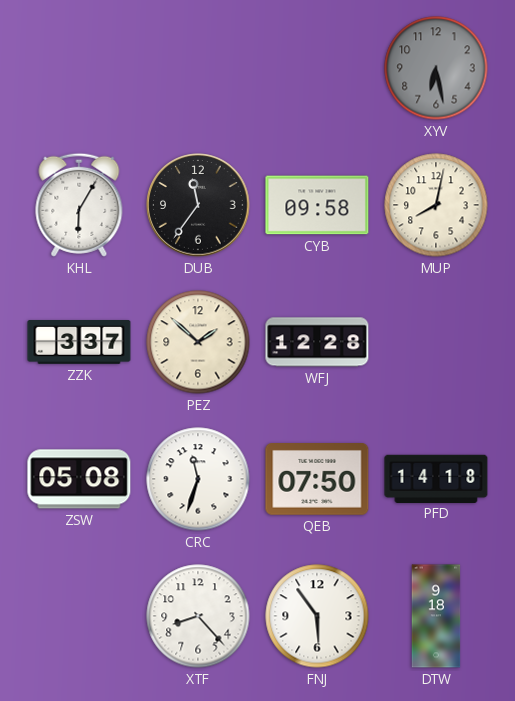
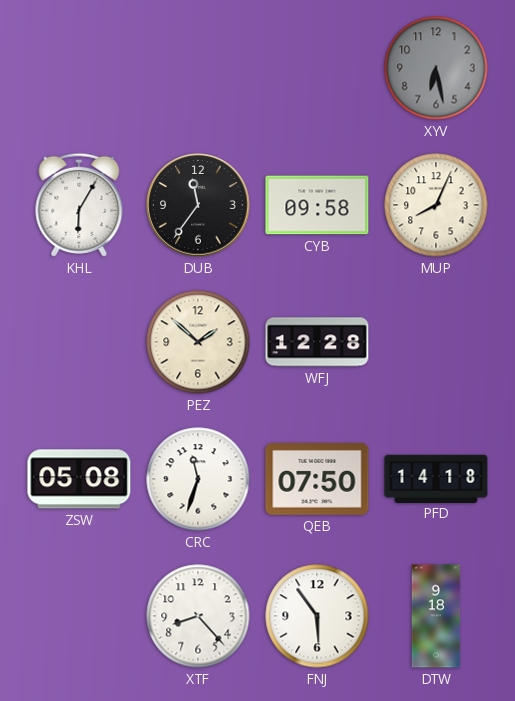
MUP: 8:02 -> 8:04
ZZK: 3:37 -> none
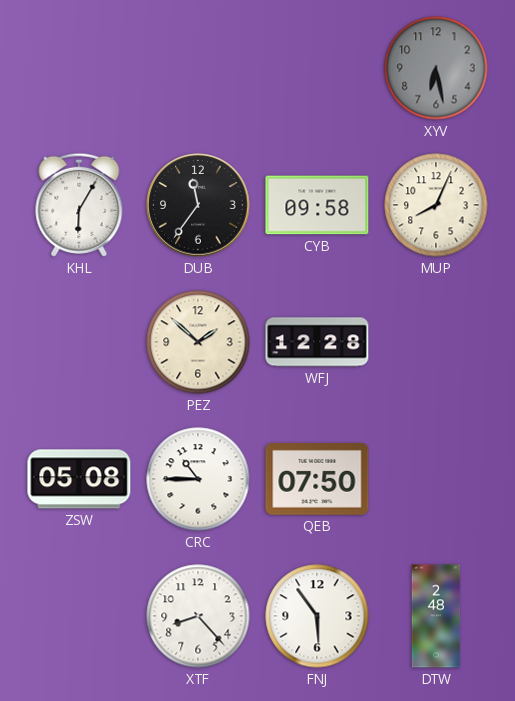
CRC: 11:33 -> 10:45
PFD: 14:18 -> none
DTW: 9:18 -> 2:48
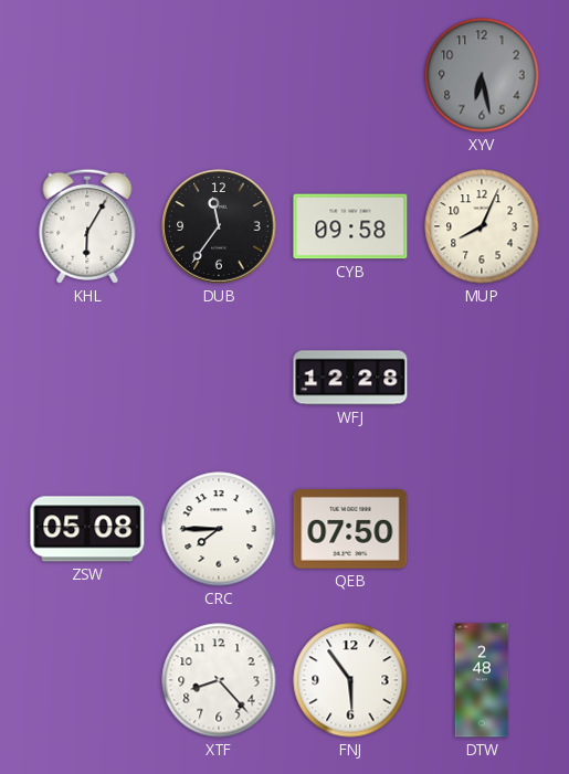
PEZ: 1:52 -> none
CRC: 10:45 -> 7:45
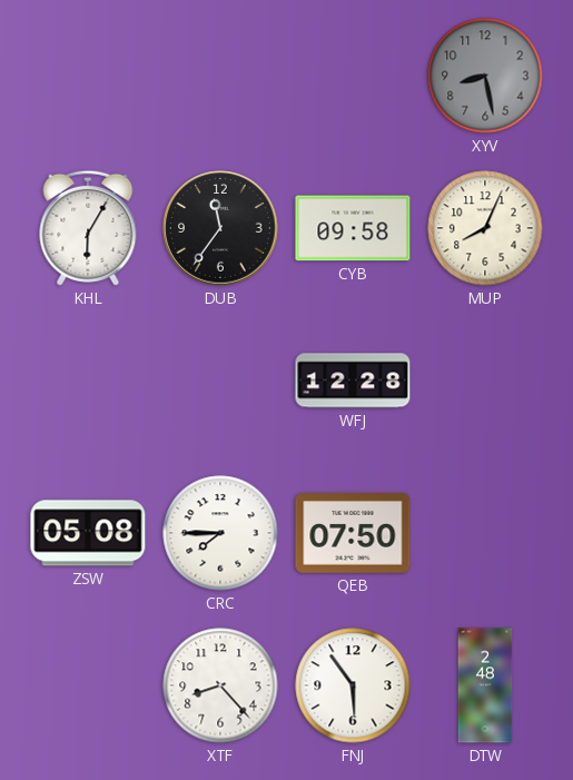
XYV: 6:28 -> 8:28
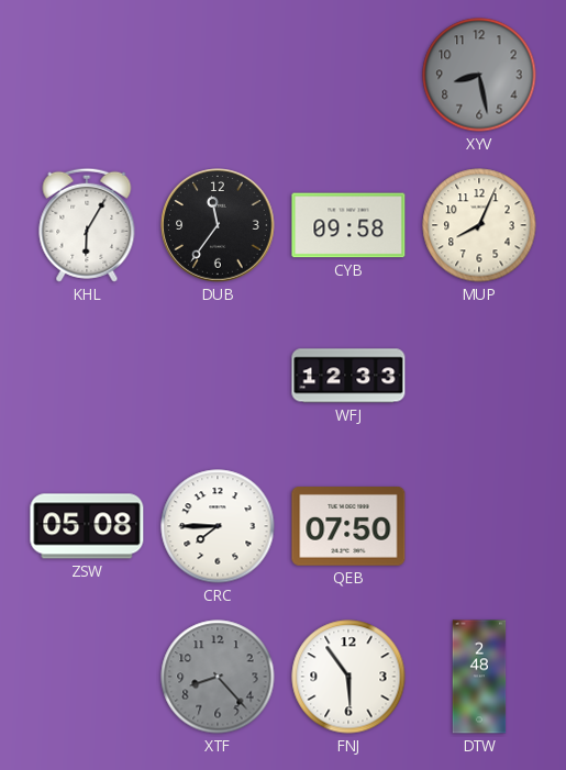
WFJ: 12:28 -> 12:33
XTF dial: white -> grey
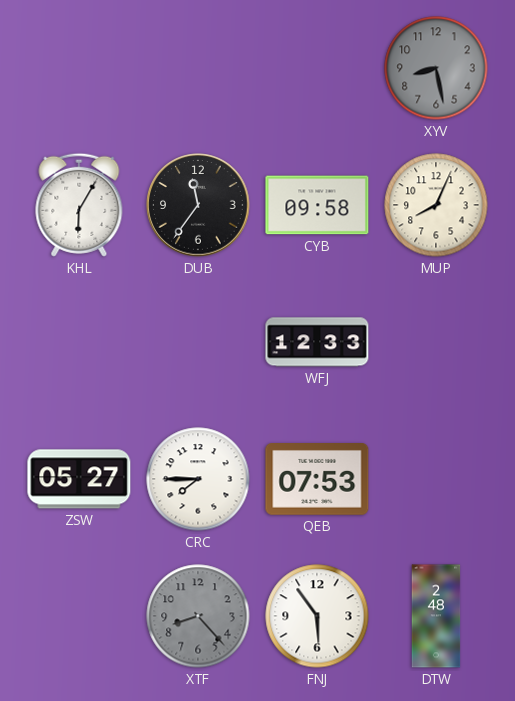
ZSW: 05:08 -> 05:27
QEB: 07:50 -> 07:53
